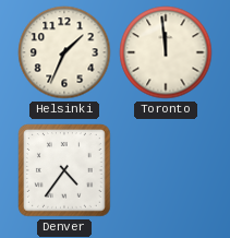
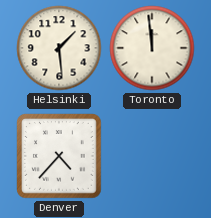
Helsinki: 1:34 -> 1:29
Denver: 4:36 -> 4:37
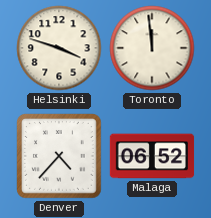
Helsinki: 1:29 -> 3:48
Malaga: none -> 06:52
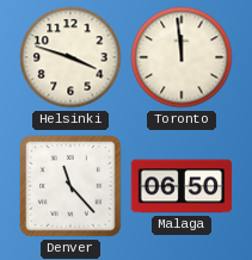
Denver: 4:37 -> 11:23
Malaga: 06:52 -> 06:50
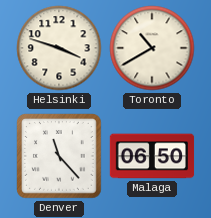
Toronto: 11:59 -> 10:40
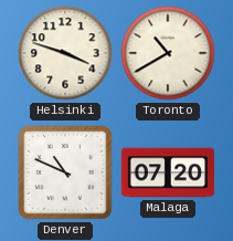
Denver: 11:23 -> 10:49
Malaga: 06:50 -> 07:20
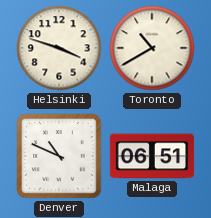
Malaga: 07:20 -> 06:51
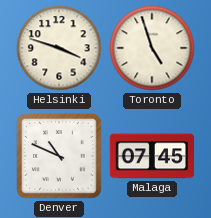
Toronto: 10:40 -> 4:57
Malaga: 06:51 -> 07:45
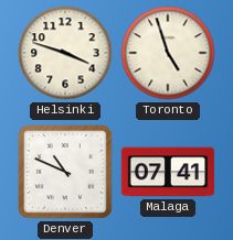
Malaga: 07:45 -> 07:41
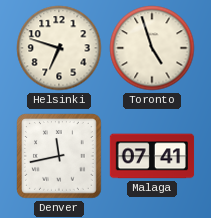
Helsinki: 3:48 -> 6:48
Denver: 10:49 -> 11:43
